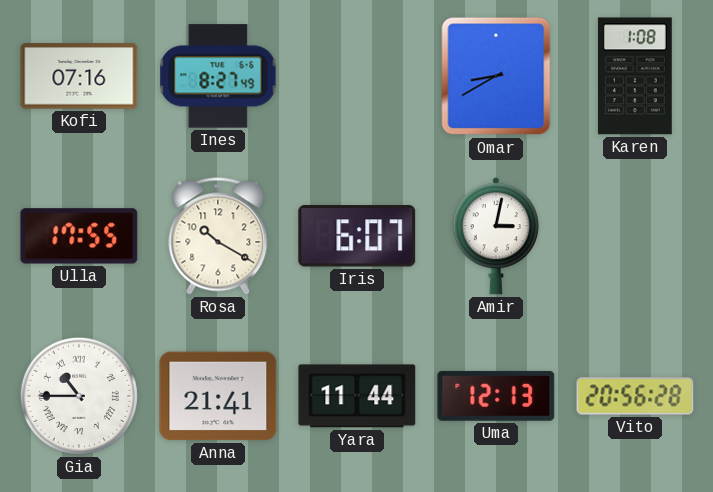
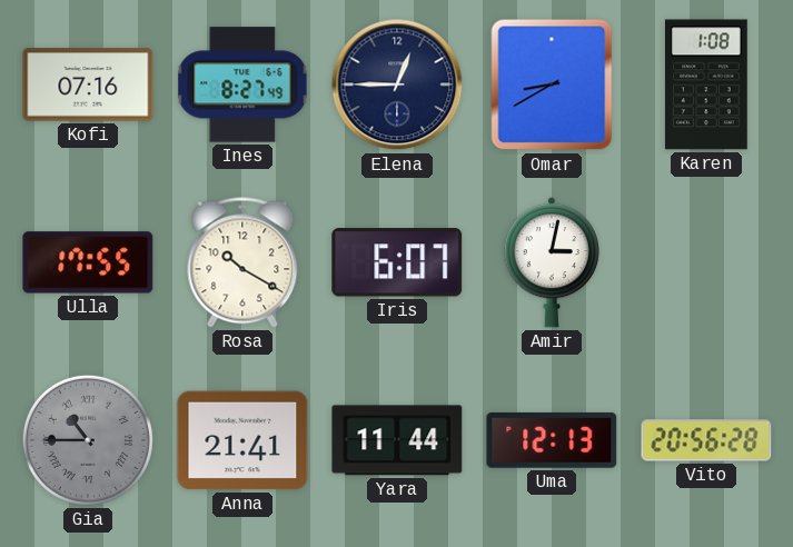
Elena: none -> 12:45
Gia dial: white -> grey
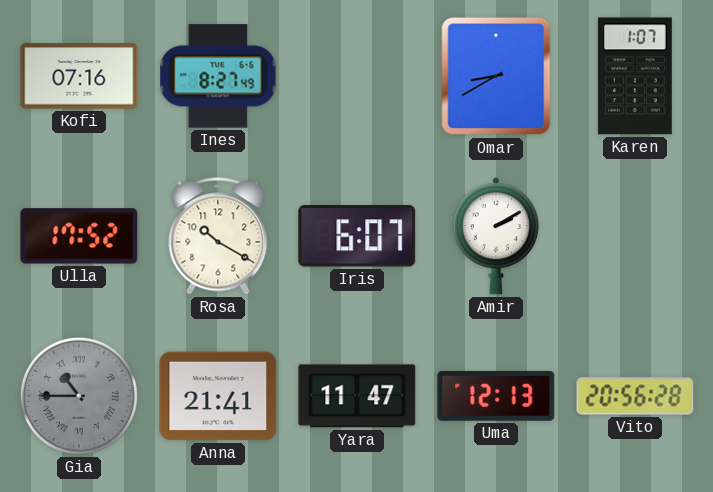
Elena: 12:45 -> none
Karen: 1:08 -> 1:07
Ulla: 17:55 -> 17:52
Amir: 3:02 -> 2:10
Yara: 11:44 -> 11:47
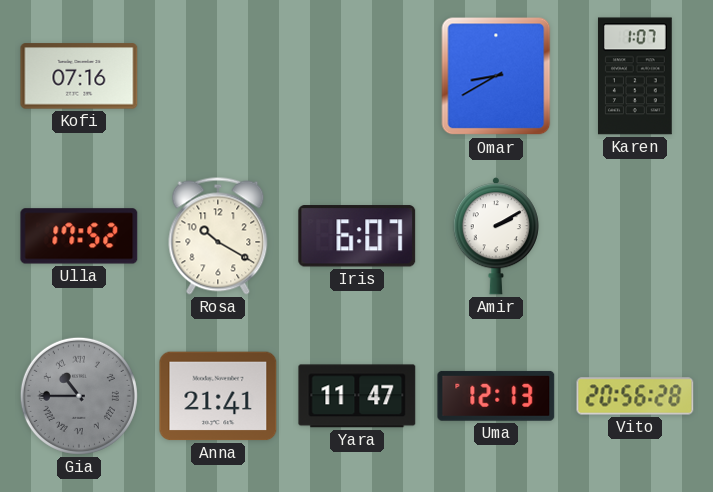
Ines: 8:27 -> none
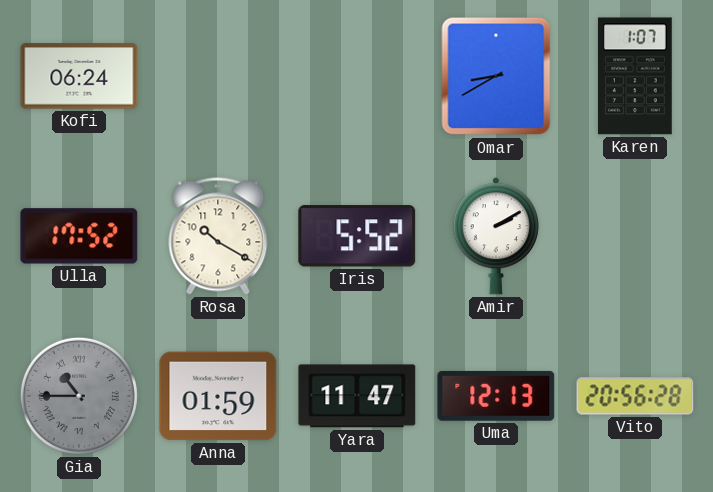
Kofi: 07:16 -> 06:24
Iris: 6:07 -> 5:52
Anna: 21:41 -> 01:59
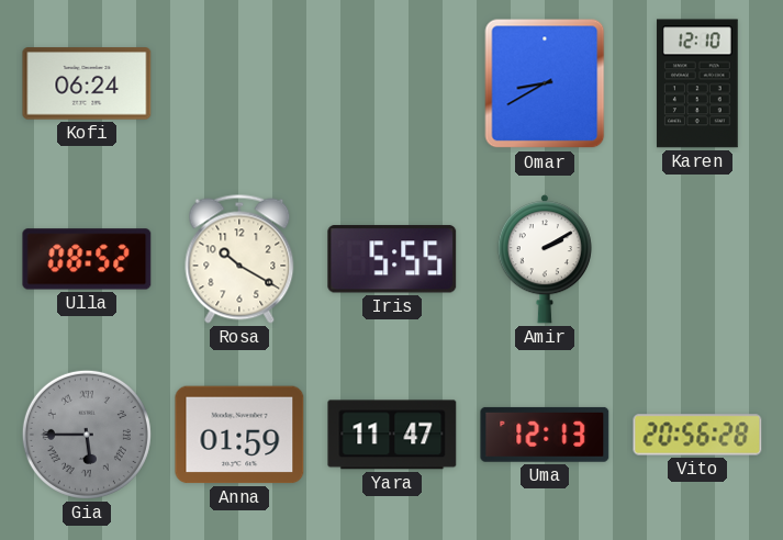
Karen: 1:07 -> 12:10
Ulla: 17:52 -> 08:52
Iris: 5:52 -> 5:55
Gia: 10:45 -> 5:45
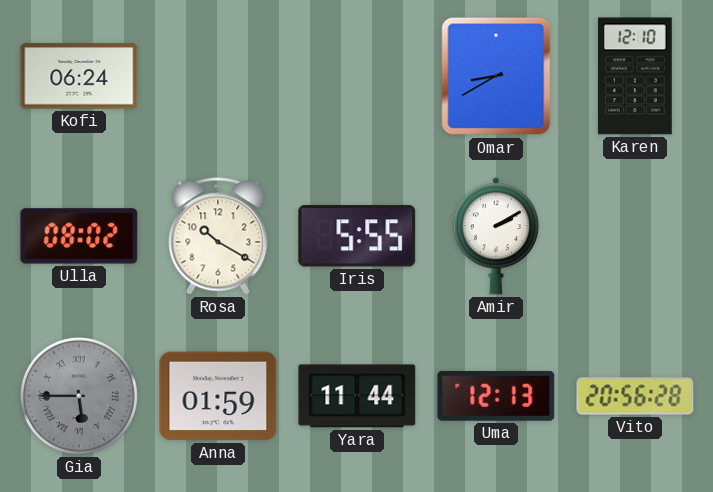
Ulla: 08:52 -> 08:02
Yara: 11:47 -> 11:44
